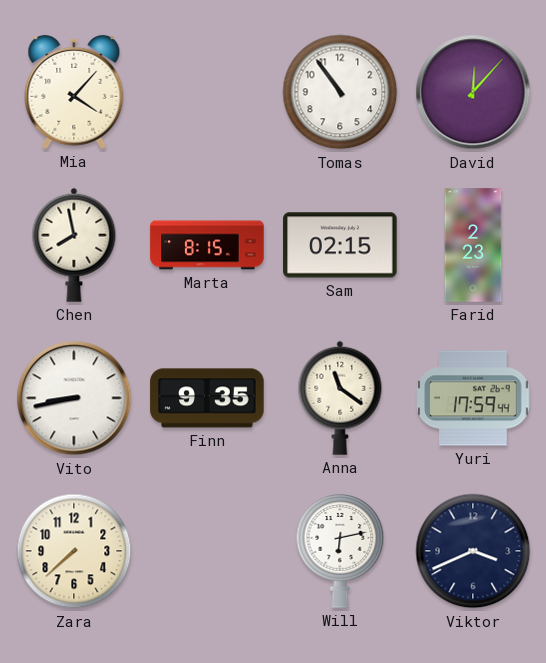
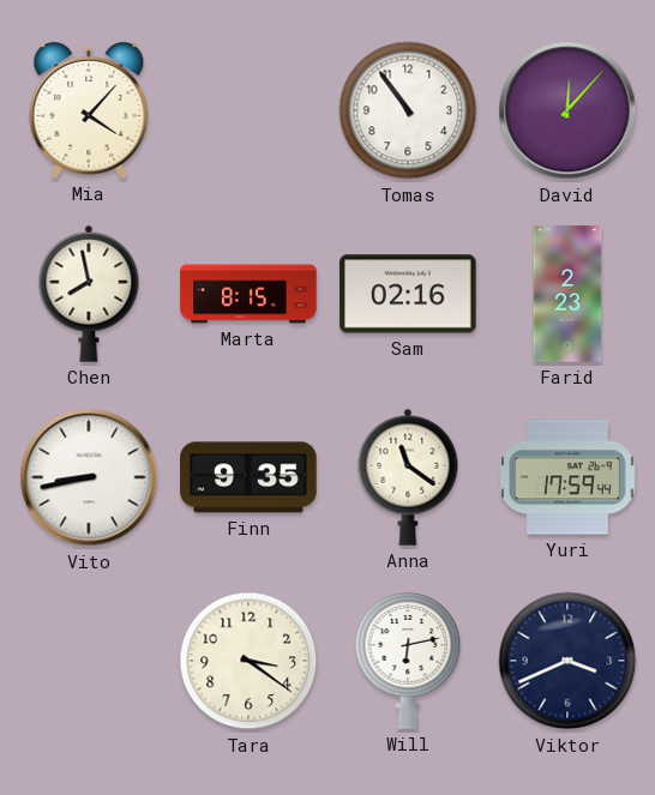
Sam: 02:15 -> 02:16
Zara: 7:38 -> none
Tara: none -> 3:21
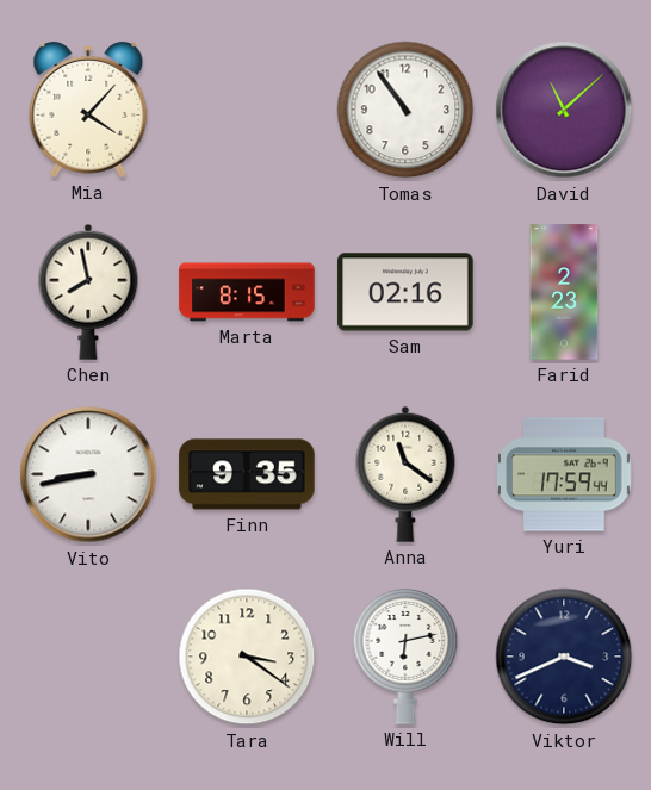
David: 12:07 -> 11:08
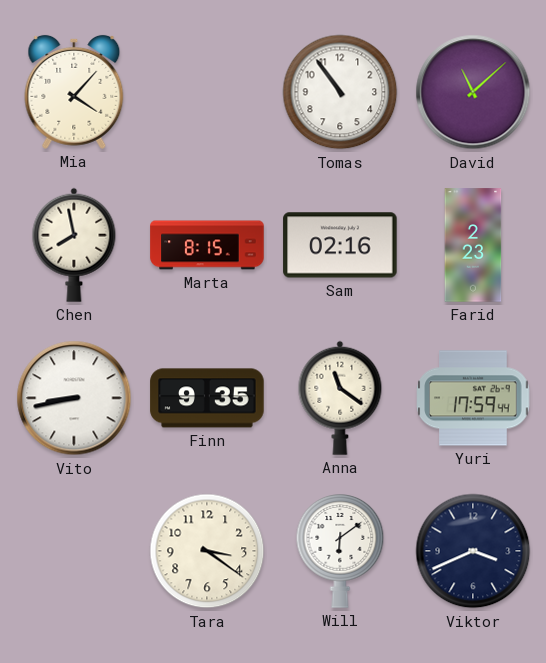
Will: 6:13 -> 6:09
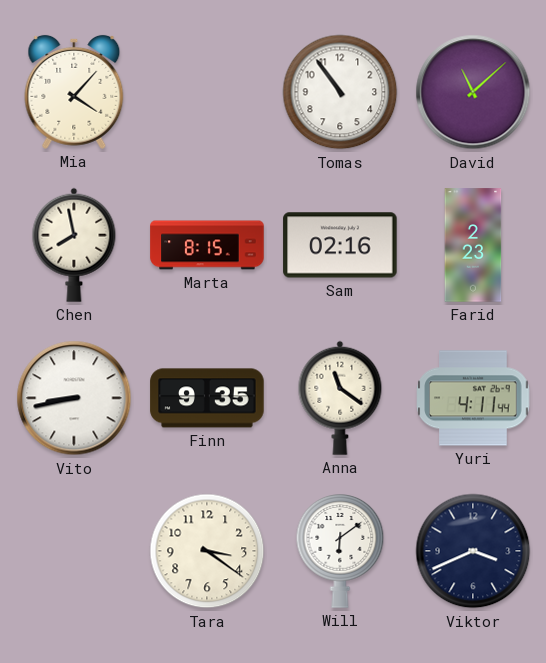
Yuri: 17:59 -> 4:11
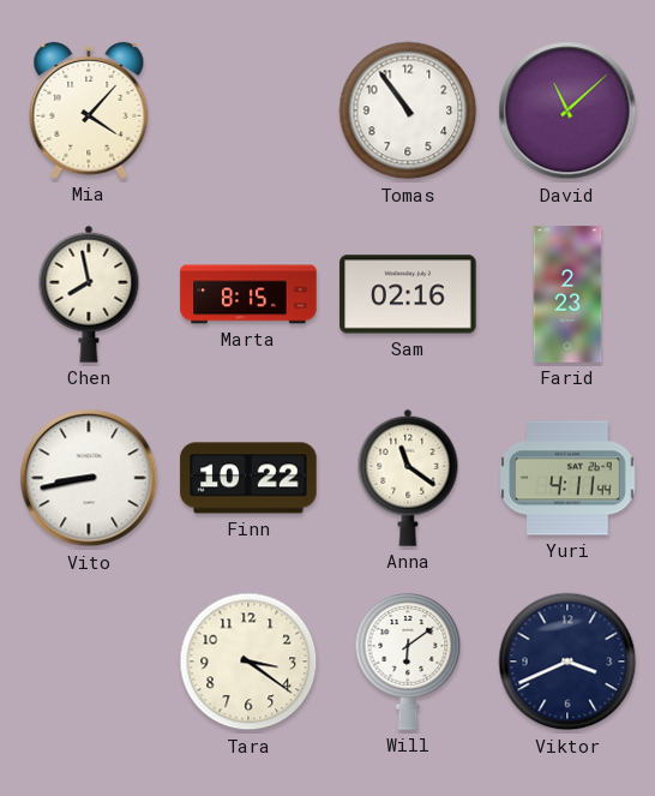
Finn: 9:35 -> 10:22
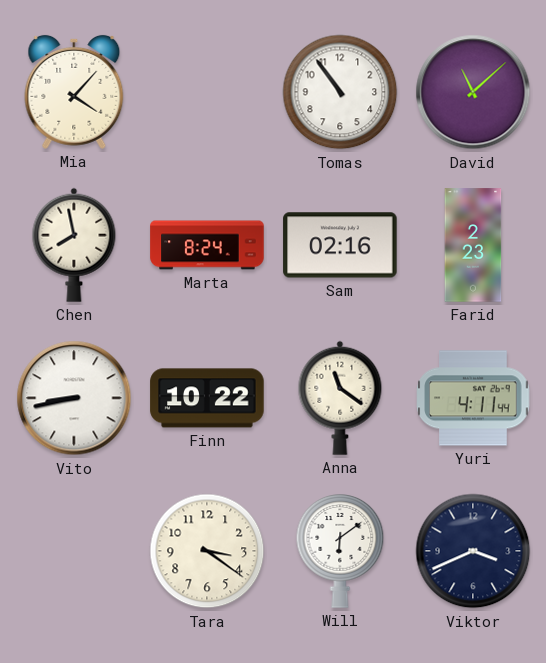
Marta: 8:15 -> 8:24
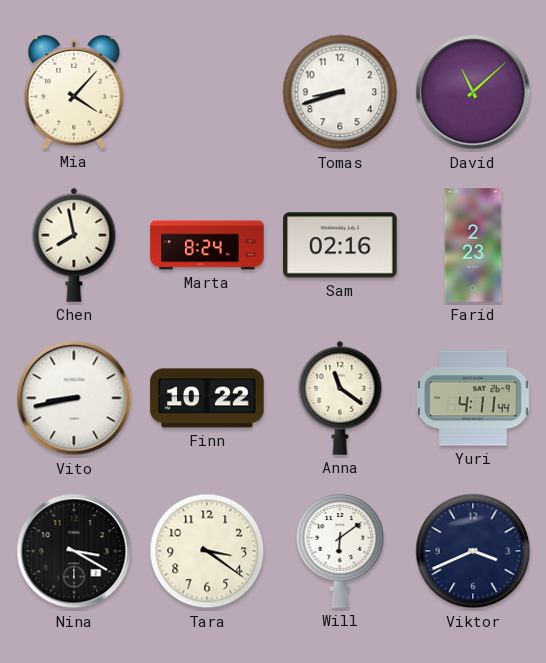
Tomas: 10:54 -> 8:42
Nina: none -> 3:20
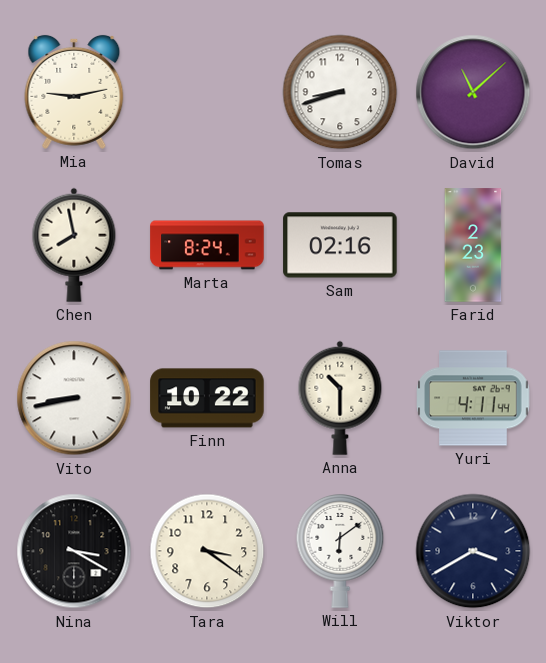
Mia: 4:07 -> 9:13
Anna: 11:21 -> 10:30
Viktor: 3:41 -> 3:40
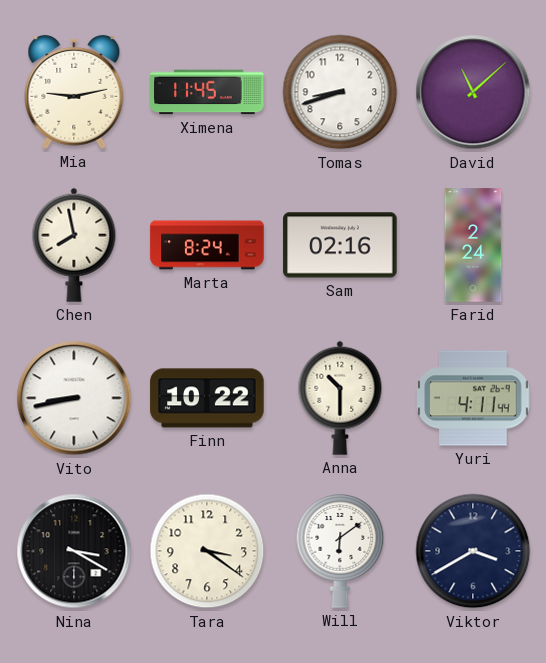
Ximena: none -> 11:45
Farid: 2:23 -> 2:24
